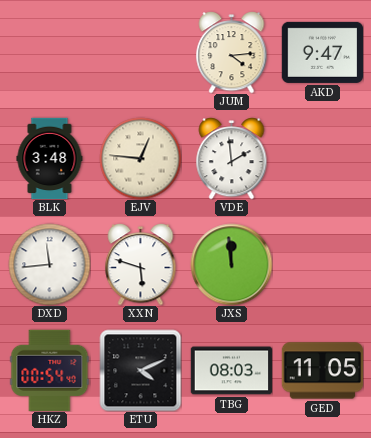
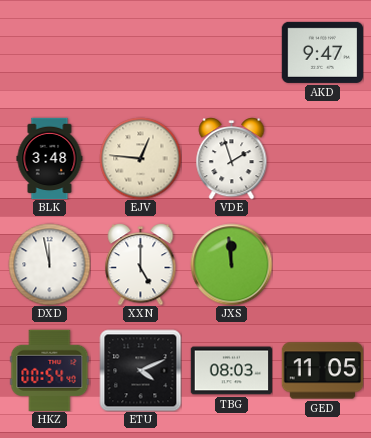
JUM: 4:14 -> none
VDE: 1:59 -> 1:57
DXD: 11:44 -> 11:58
XXN: 5:48 -> 5:00
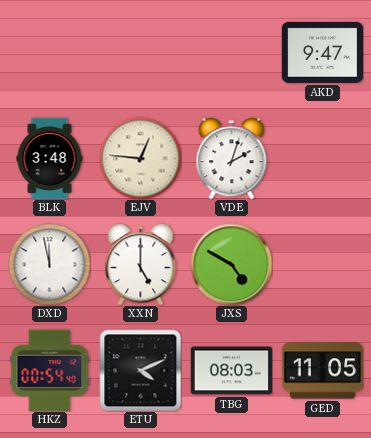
VDE: 1:57 -> 2:03
JXS: 11:59 -> 4:50
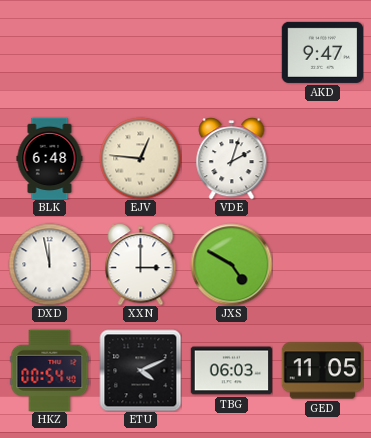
BLK: 3:48 -> 6:48
XXN: 5:00 -> 3:00
TBG: 08:03 -> 06:03
